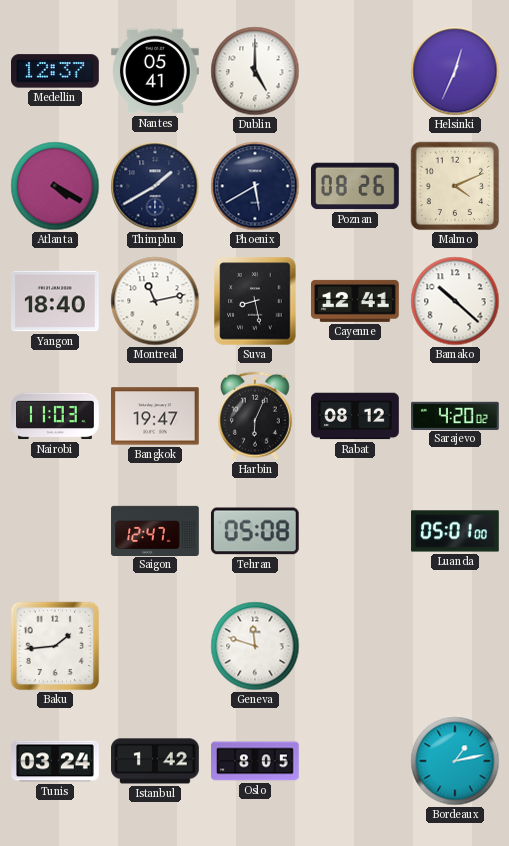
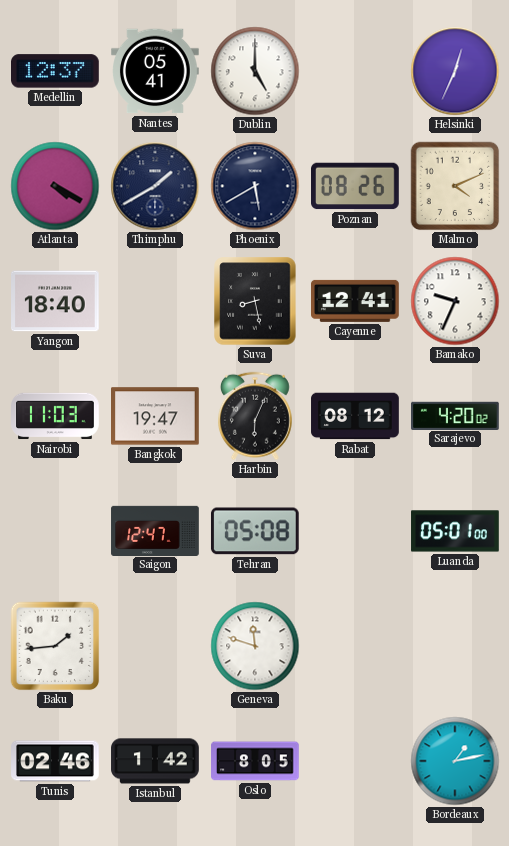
Montreal: 11:13 -> none
Bamako: 10:22 -> 9:34
Tunis: 03:24 -> 02:46
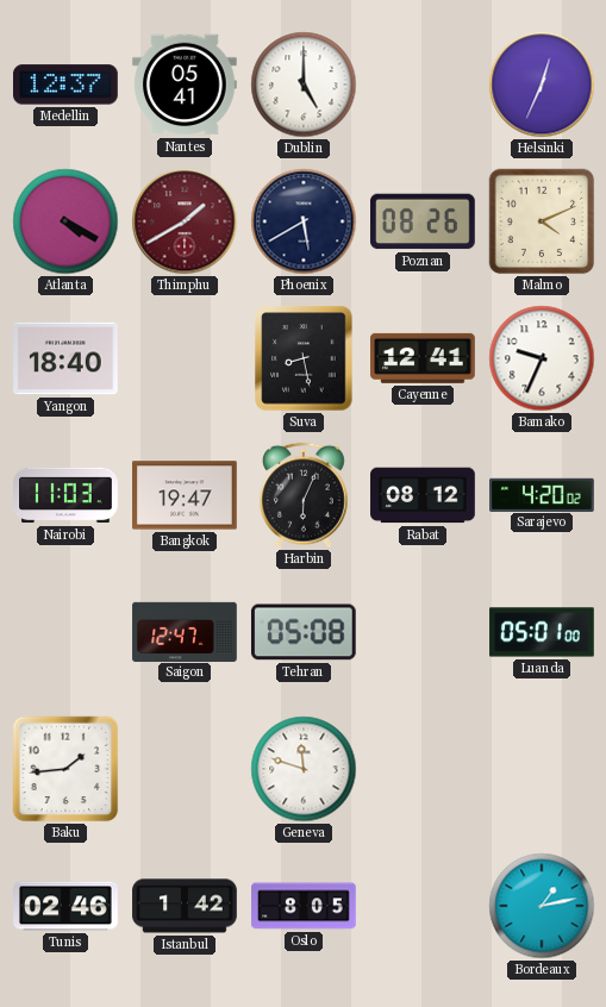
Thimphu dial: navy -> burgundy
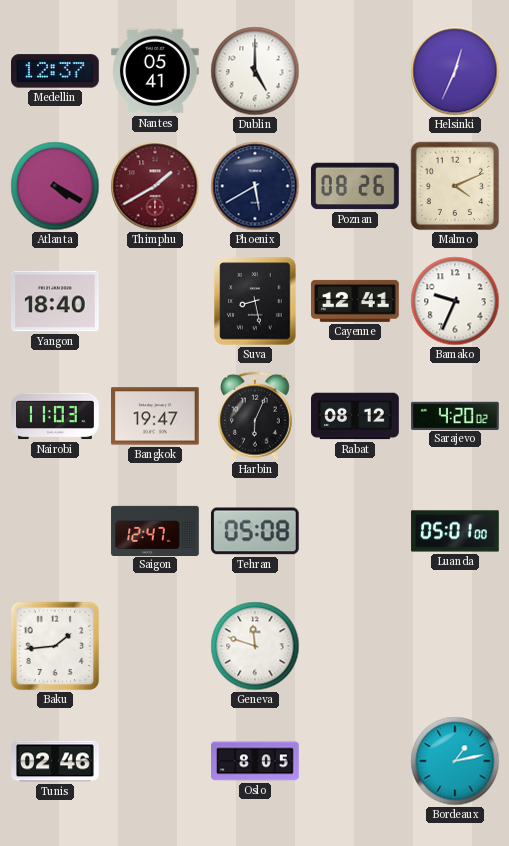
Istanbul: 1:42 -> none
